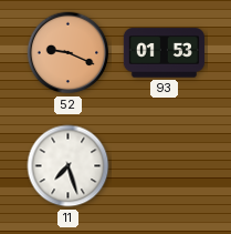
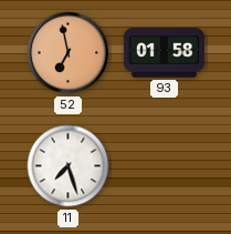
52: 9:19 -> 6:58
93: 01:53 -> 01:58
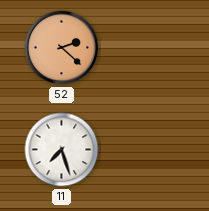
52: 6:58 -> 2:22
93: 01:58 -> none
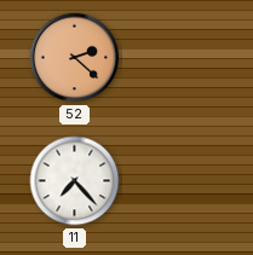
11: 7:27 -> 7:23
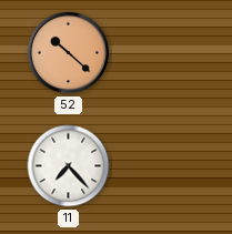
52: 2:22 -> 10:22
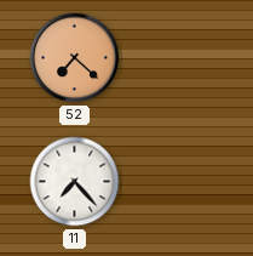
52: 10:22 -> 7:22
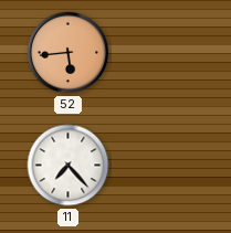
52: 7:22 -> 5:44
